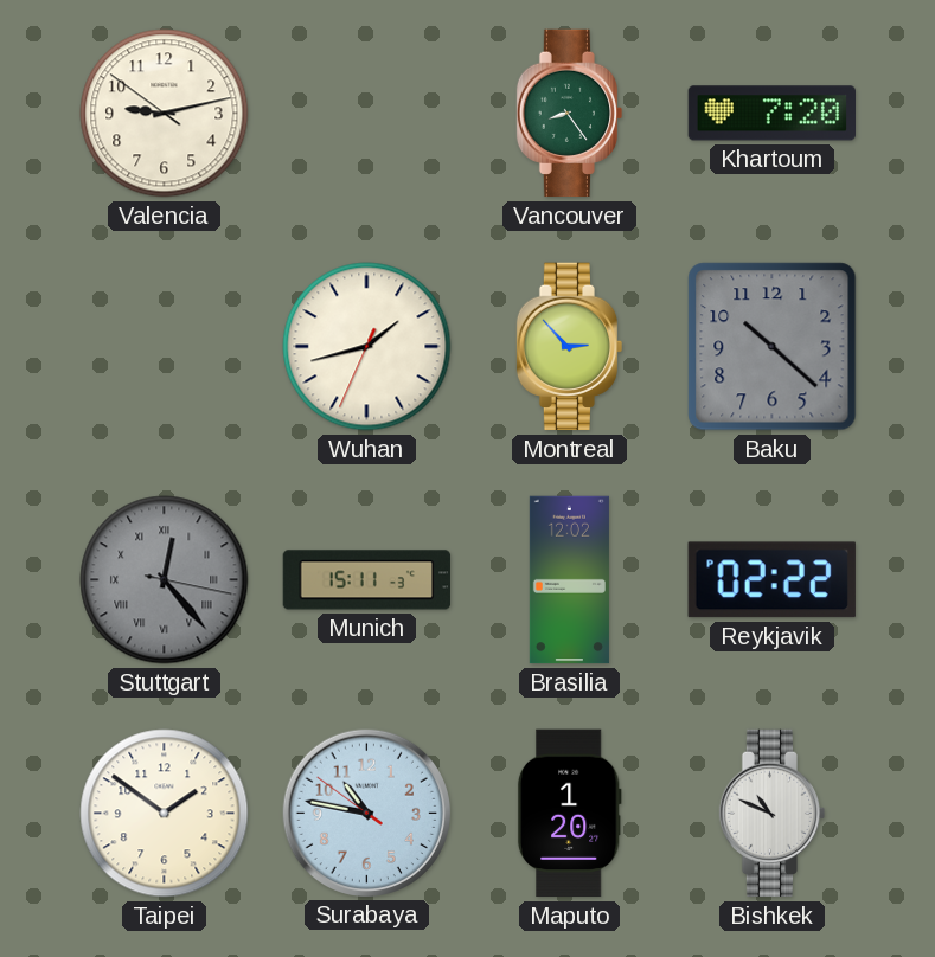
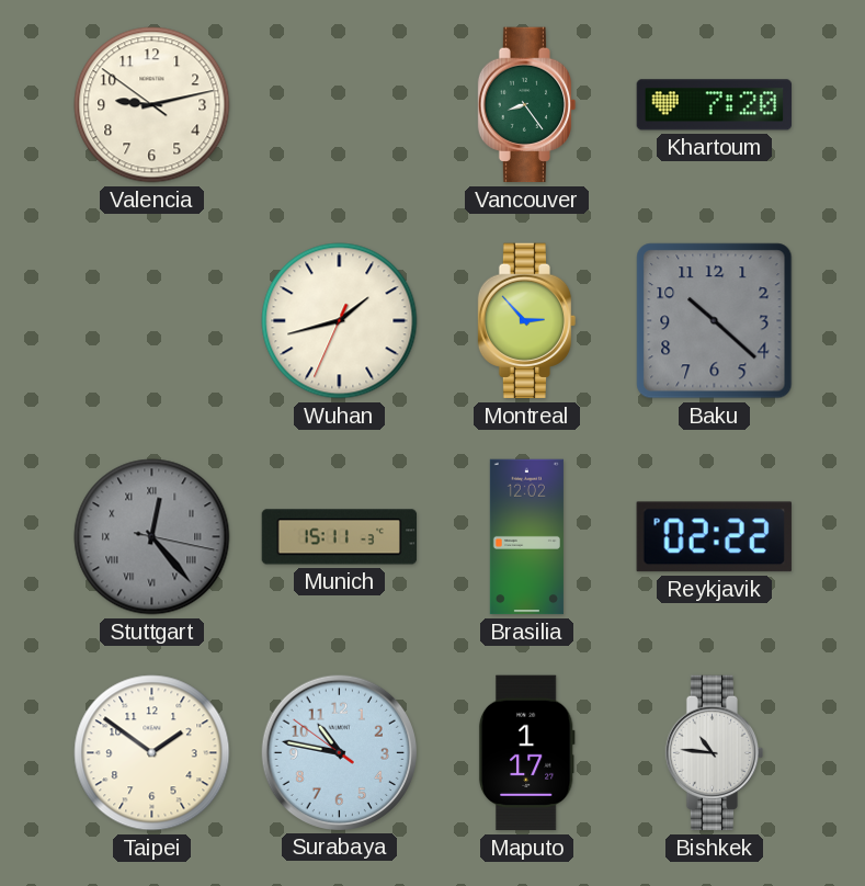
Maputo: 1:20 -> 1:17
Bishkek: 10:49 -> 10:46
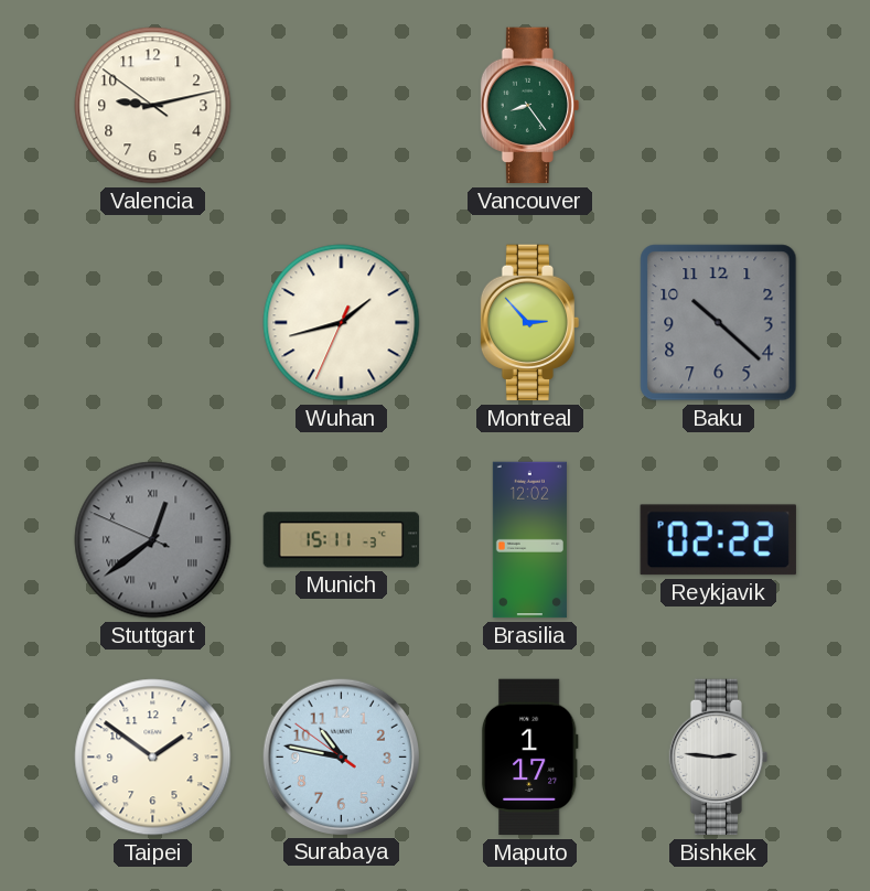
Khartoum: 7:20 -> none
Stuttgart: 12:23 -> 12:38
Bishkek: 10:46 -> 2:46
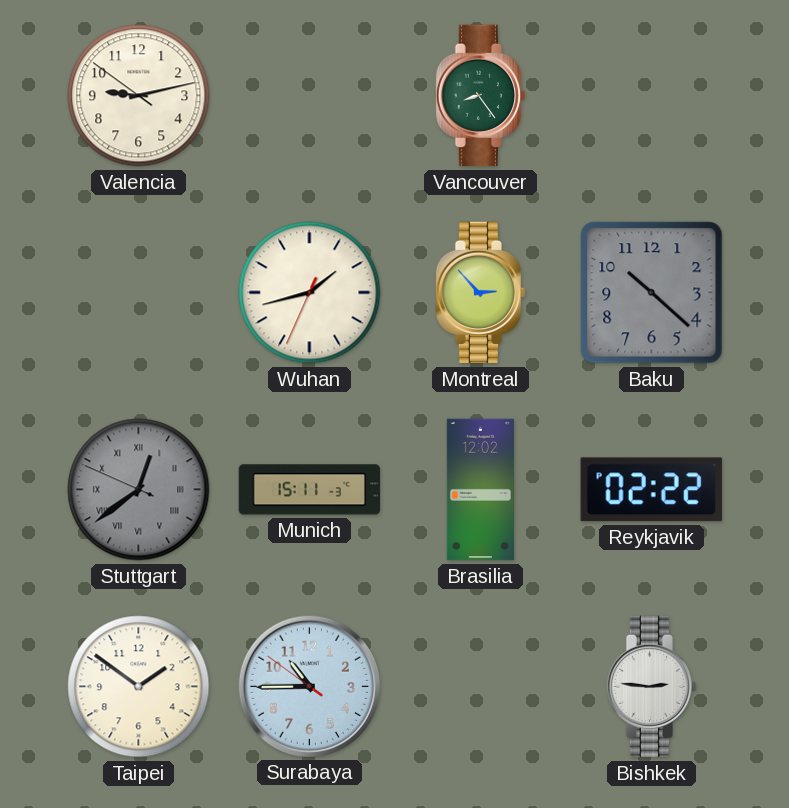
Surabaya: 10:46 -> 10:44
Maputo: 1:17 -> none
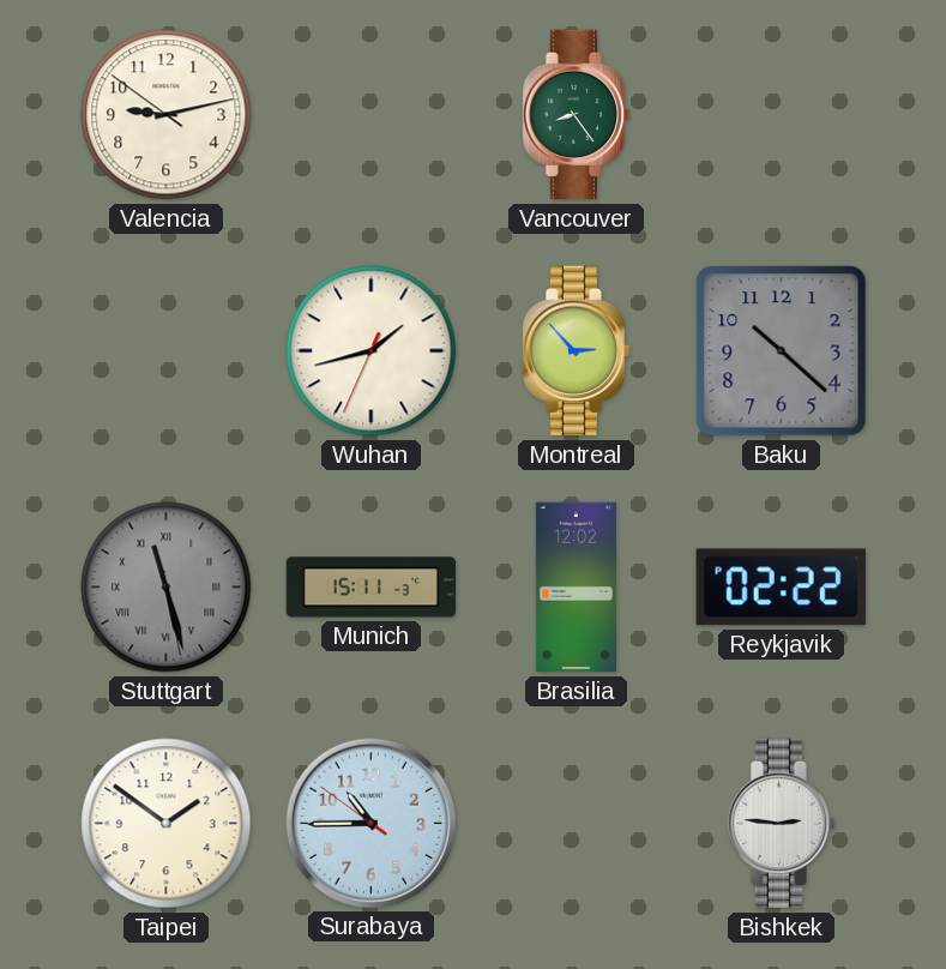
Stuttgart: 12:38 -> 11:27
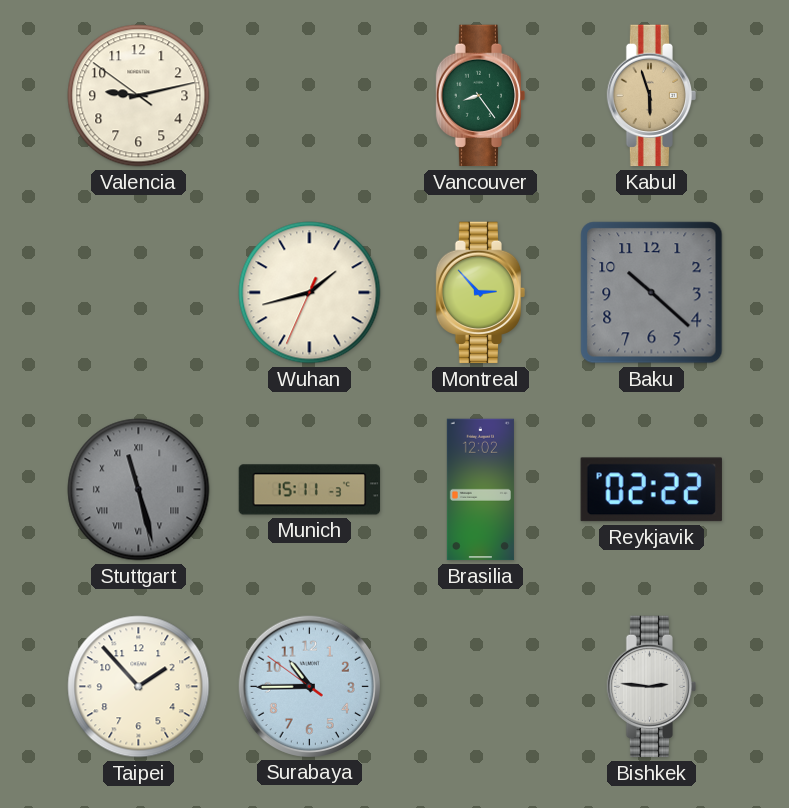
Kabul: none -> 5:57
Taipei: 1:51 -> 1:53
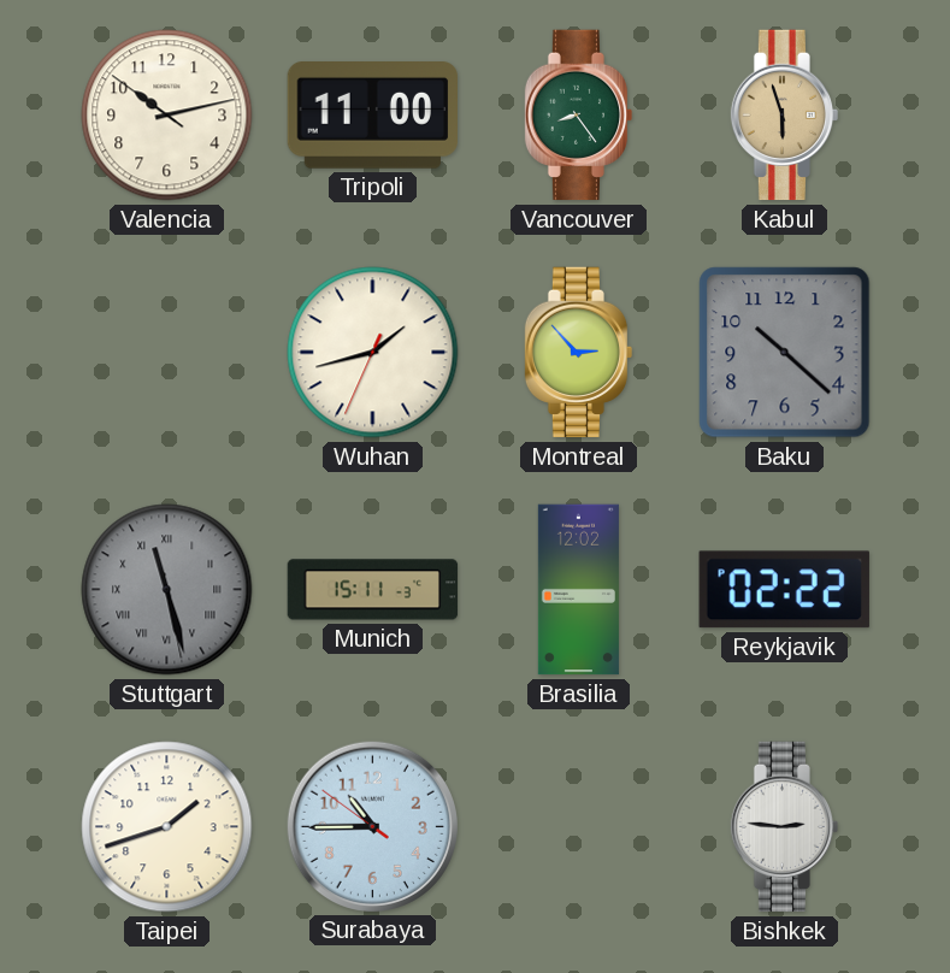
Valencia: 9:12 -> 10:12
Tripoli: none -> 11:00
Taipei: 1:53 -> 1:42
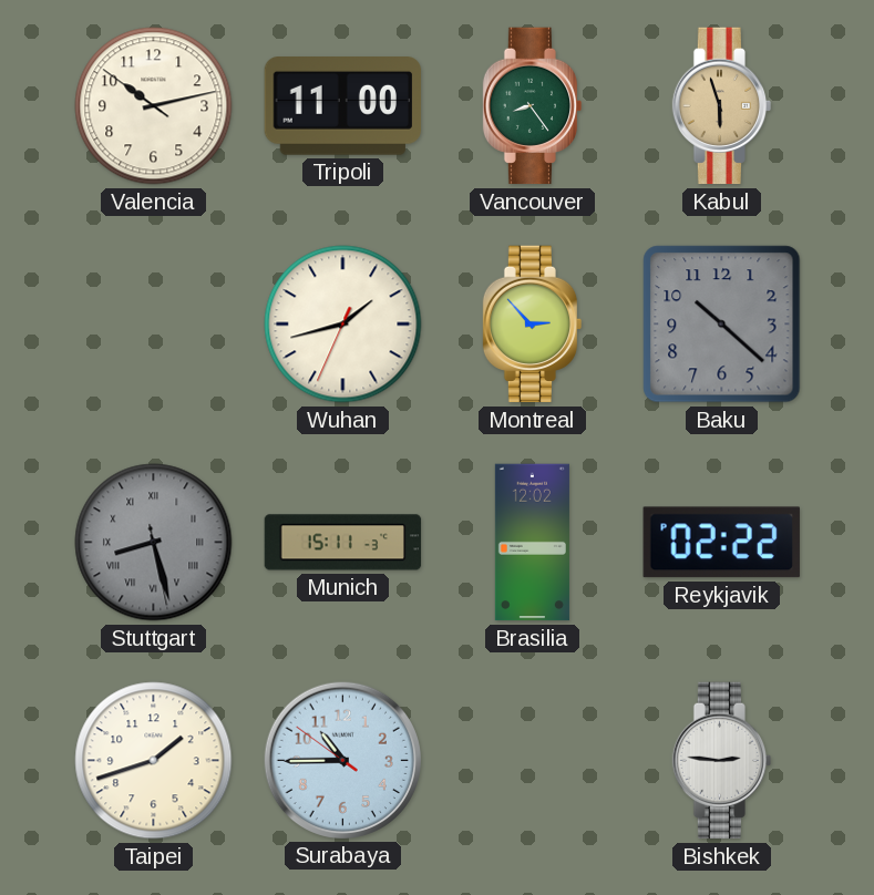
Stuttgart: 11:27 -> 8:27
